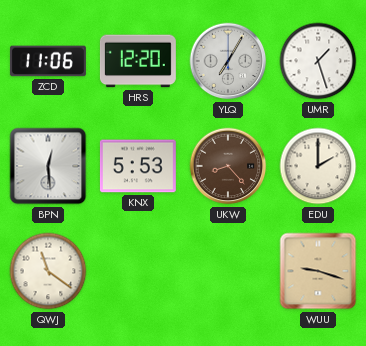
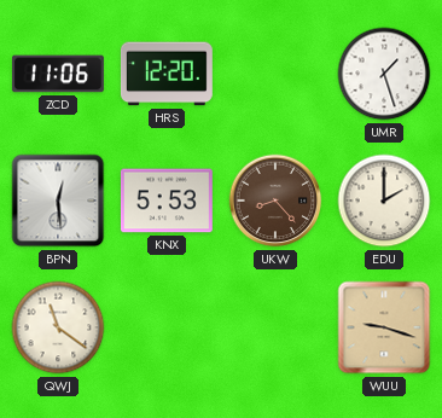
YLQ: 7:05 -> none
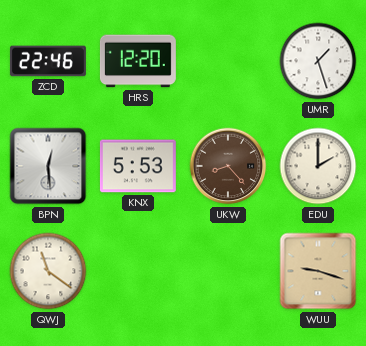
ZCD: 11:06 -> 22:46
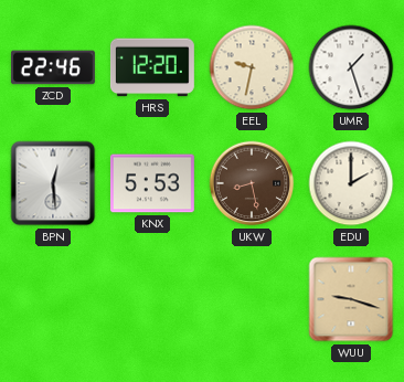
EEL: none -> 9:32
UKW: 8:23 -> 8:28
QWJ: 11:21 -> none
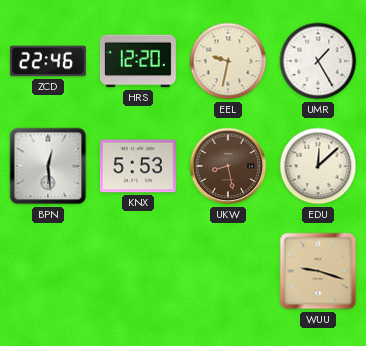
UMR: 1:27 -> 1:25
EDU: 2:00 -> 12:08
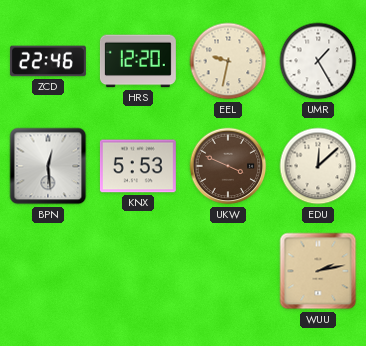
UKW: 8:28 -> 3:49
WUU: 9:18 -> 2:13
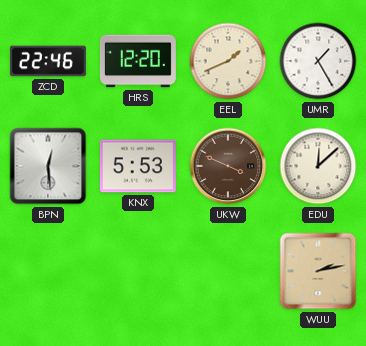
EEL: 9:32 -> 1:41
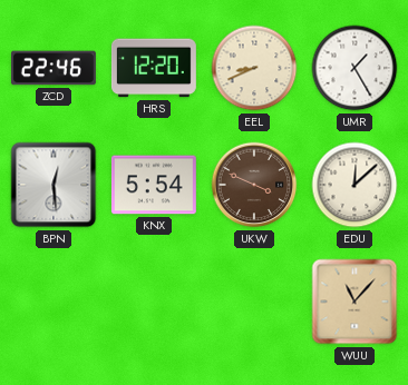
EEL: 1:41 -> 8:41
KNX: 5:53 -> 5:54
WUU: 2:13 -> 11:07
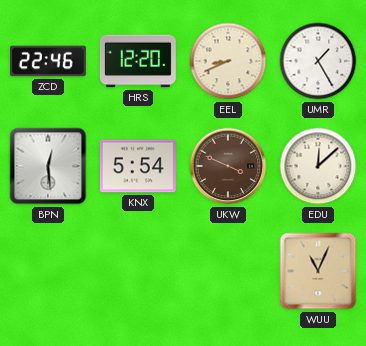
WUU: 11:07 -> 11:04
